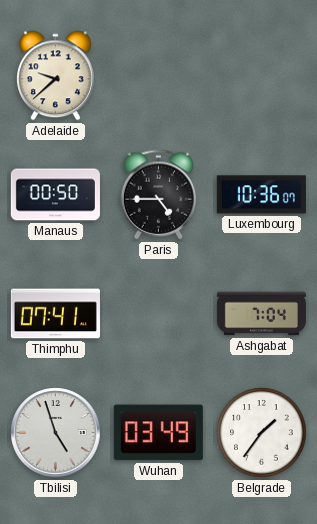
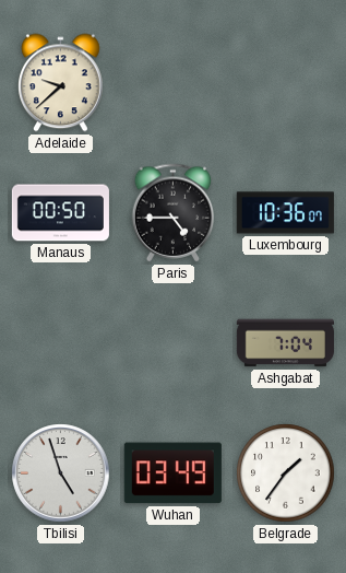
Thimphu: 07:41 -> none
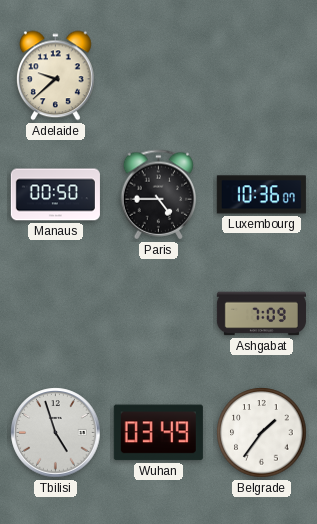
Ashgabat: 7:04 -> 7:09
